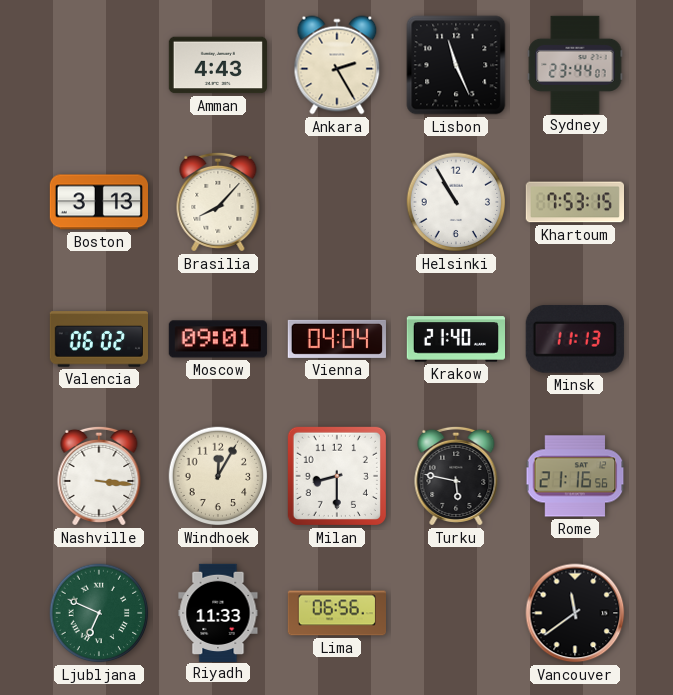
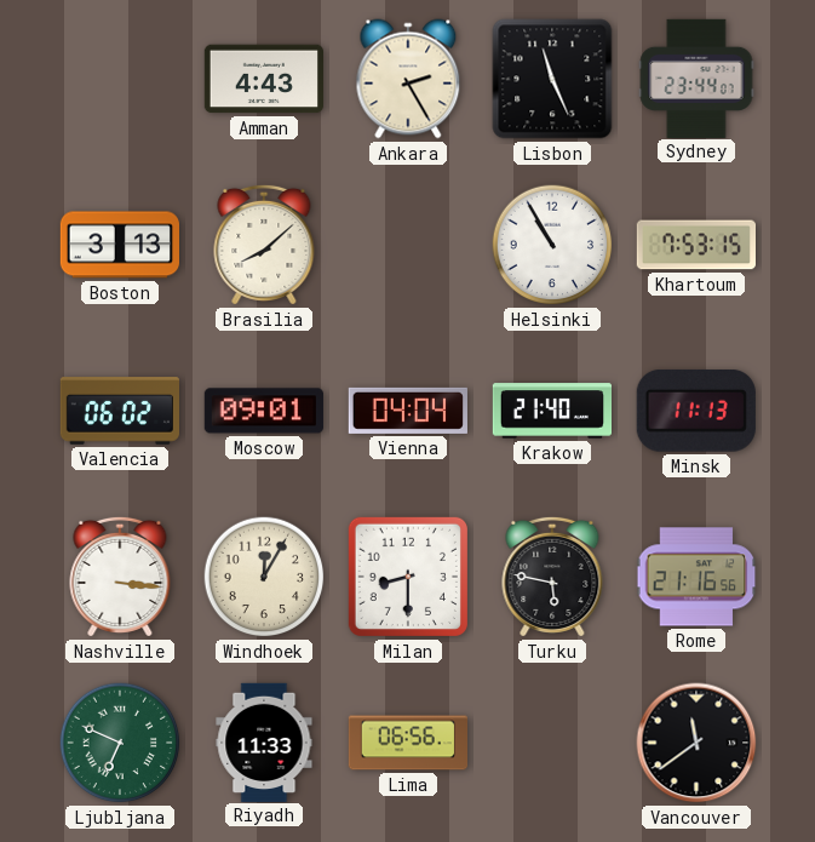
Brasilia: 8:07 -> 8:08
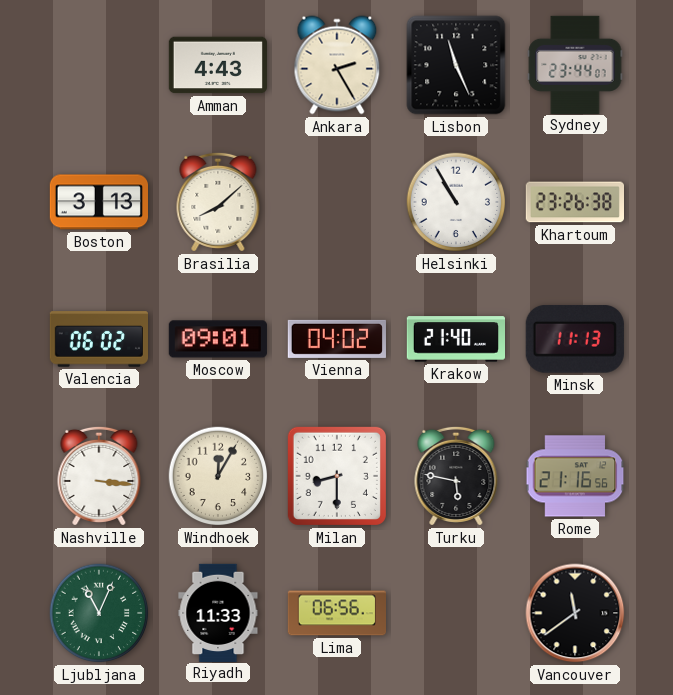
Khartoum: 7:53 -> 23:26
Vienna: 04:04 -> 04:02
Ljubljana: 6:49 -> 11:04
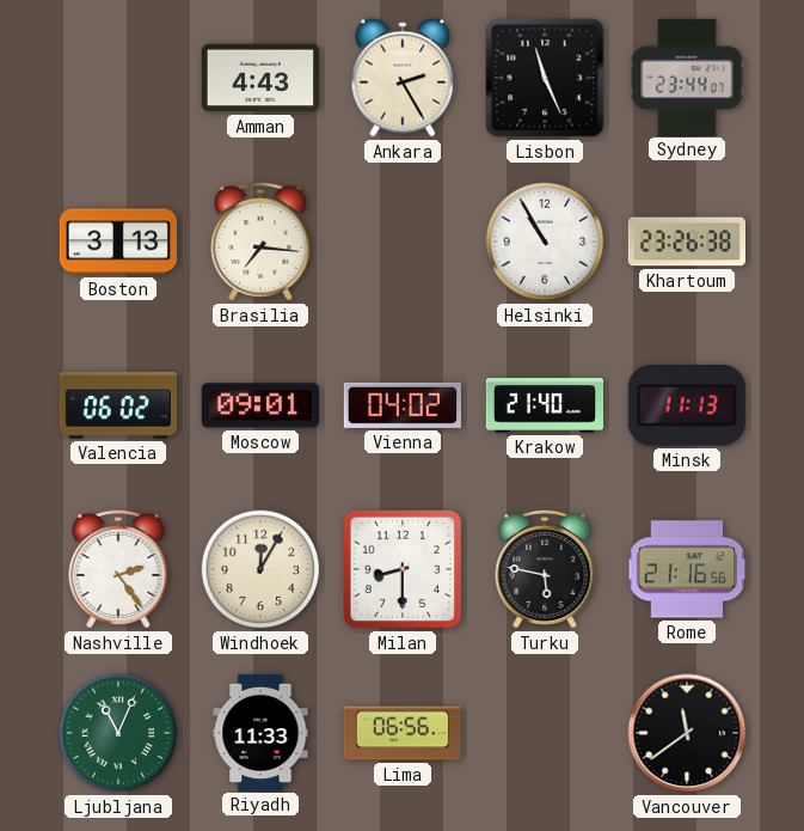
Brasilia: 8:08 -> 7:16
Nashville: 3:16 -> 2:24
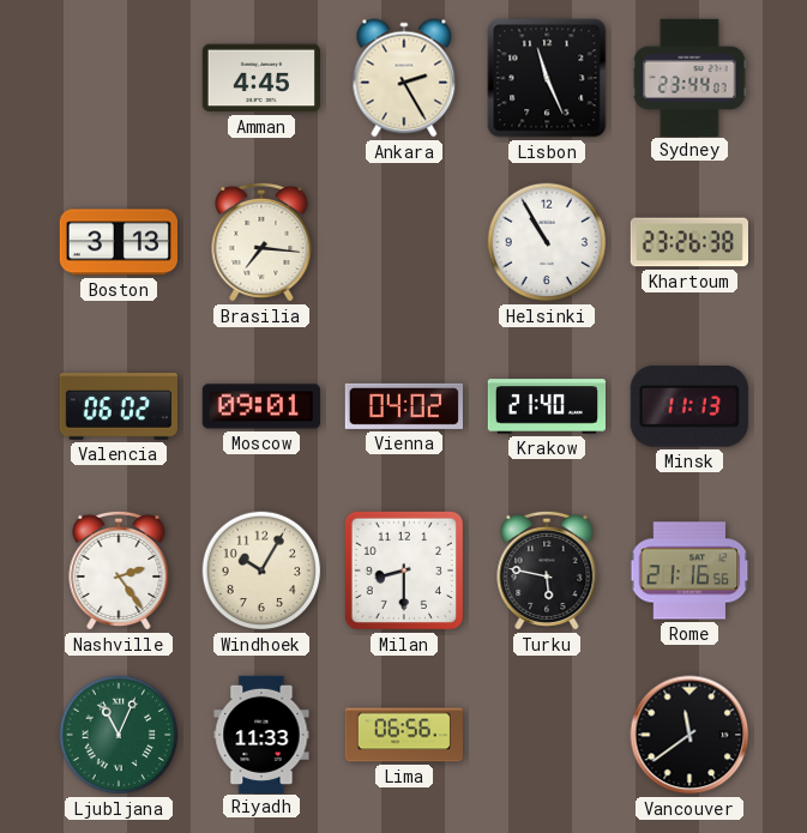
Amman: 4:43 -> 4:45
Windhoek: 12:05 -> 10:05
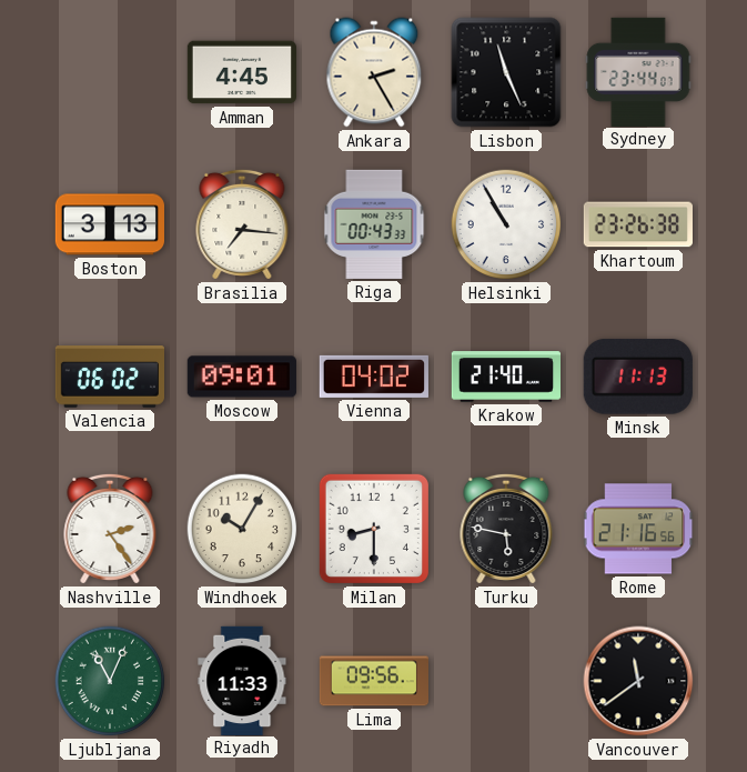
Riga: none -> 00:43
Lima: 06:56 -> 09:56
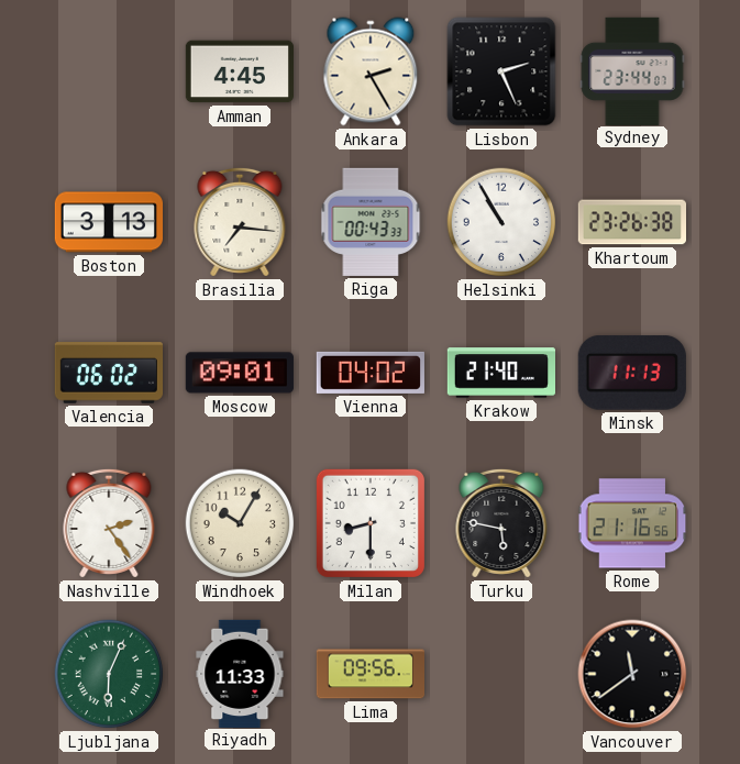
Lisbon: 11:26 -> 2:26
Ljubljana: 11:04 -> 6:04
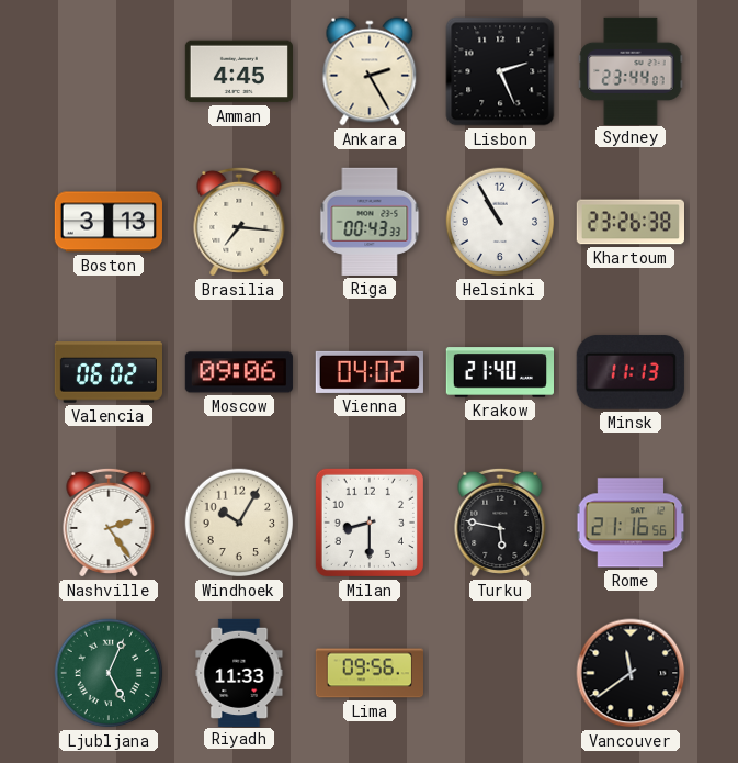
Moscow: 09:01 -> 09:06
Ljubljana: 6:04 -> 5:04
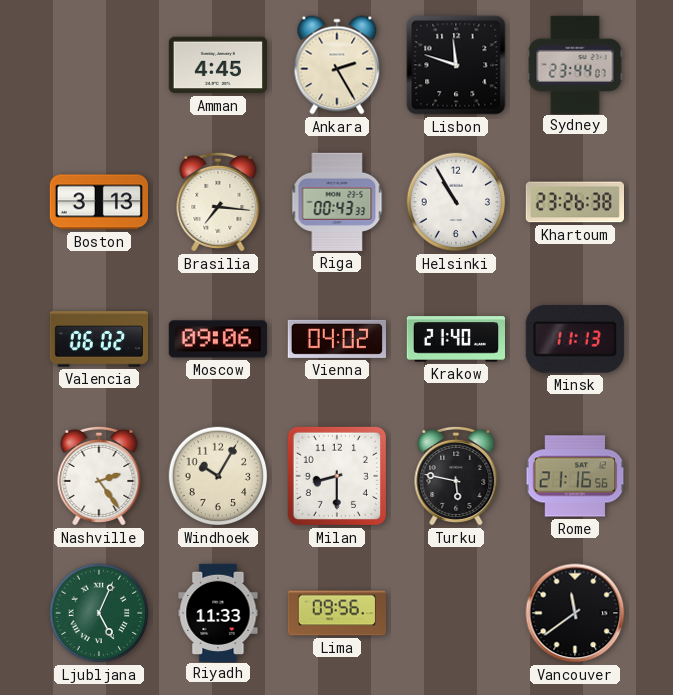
Lisbon: 2:26 -> 11:48
